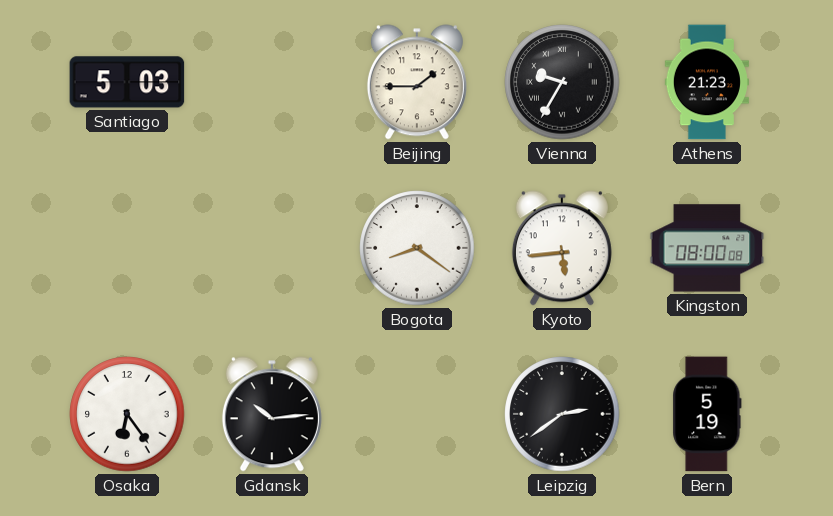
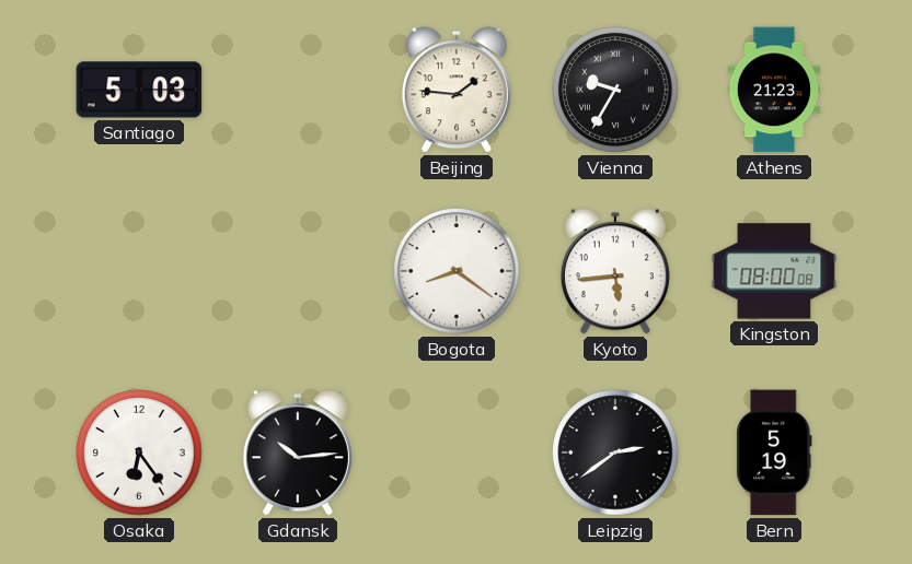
Beijing: 1:45 -> 1:46
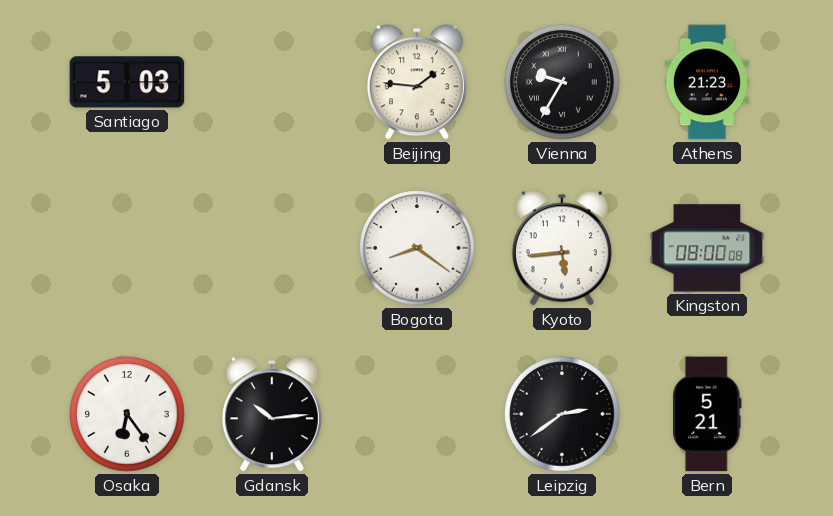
Bern: 5:19 -> 5:21
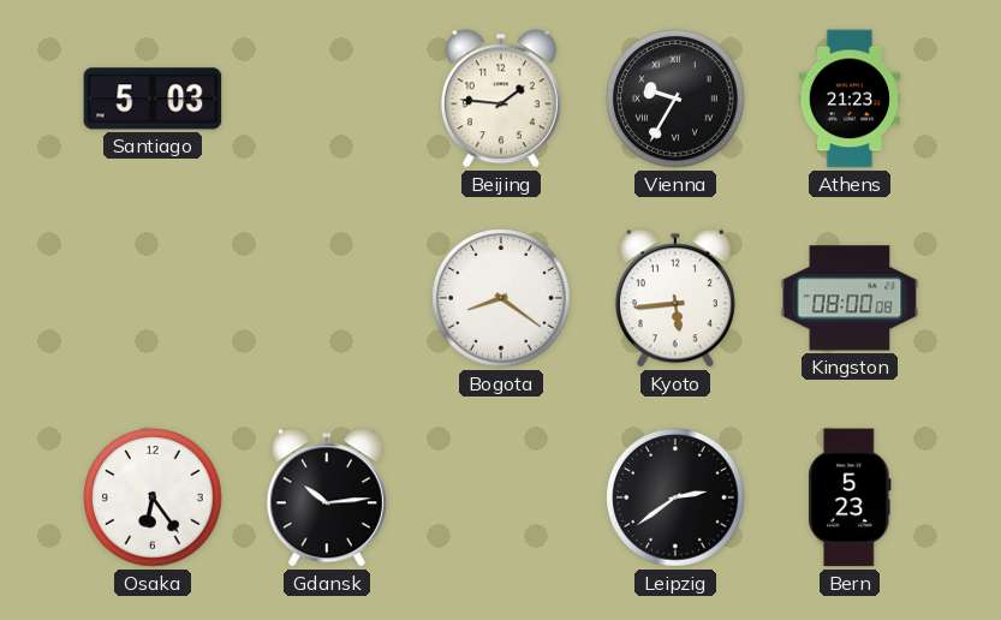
Bern: 5:21 -> 5:23
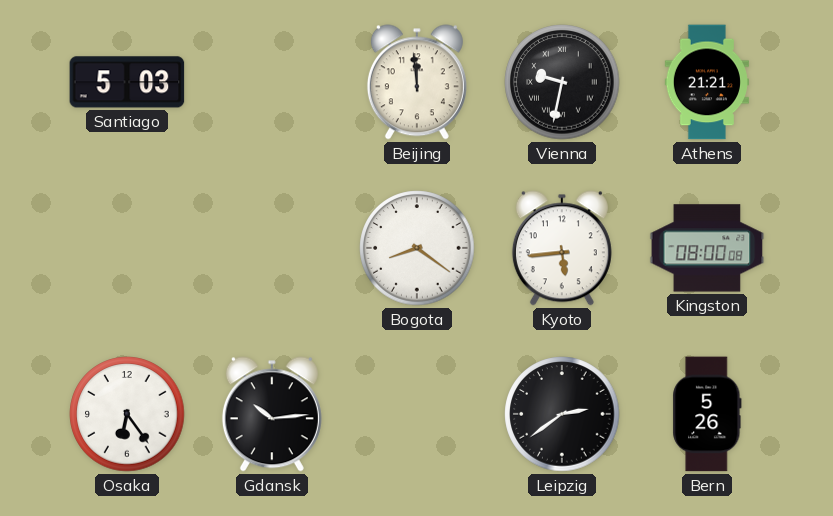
Beijing: 1:46 -> 11:59
Vienna: 9:35 -> 9:32
Athens: 21:23 -> 21:21
Bern: 5:23 -> 5:26
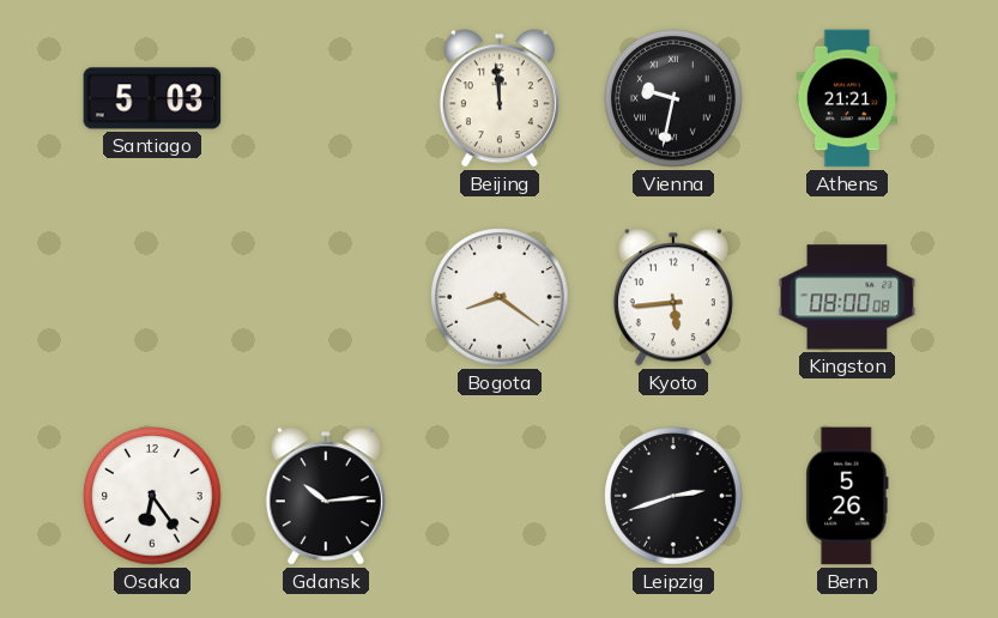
Leipzig: 2:39 -> 2:42
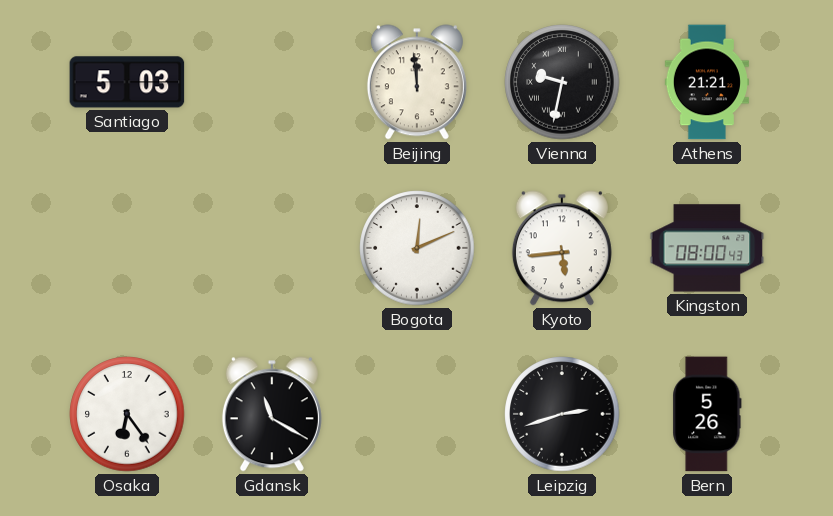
Bogota: 8:21 -> 12:11
Kingston: 08:00:08 -> 08:00:43
Gdansk: 10:14 -> 11:20
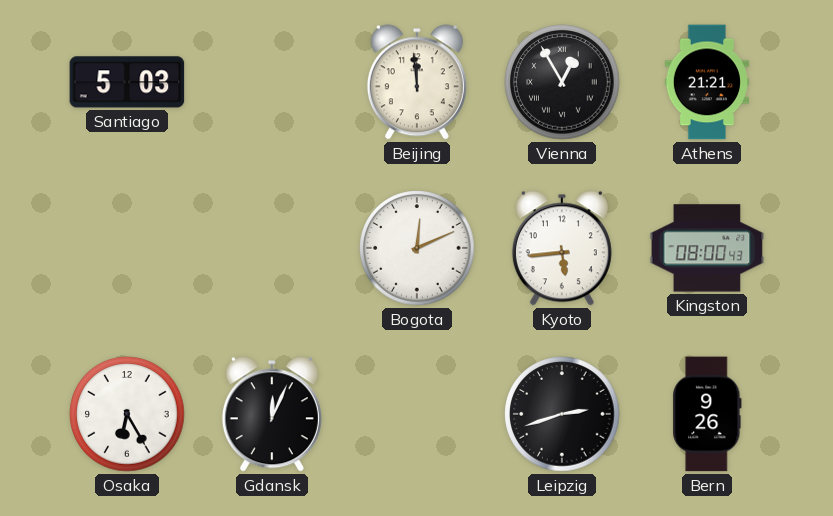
Vienna: 9:32 -> 12:55
Osaka: 6:24 -> 6:25
Gdansk: 11:20 -> 12:04
Bern: 5:26 -> 9:26
